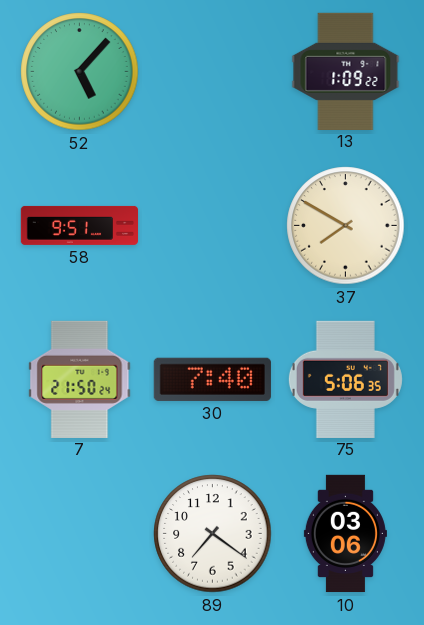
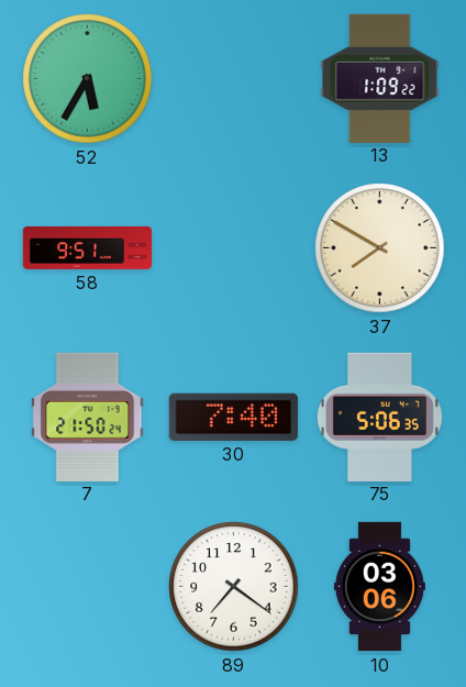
52: 5:07 -> 5:35
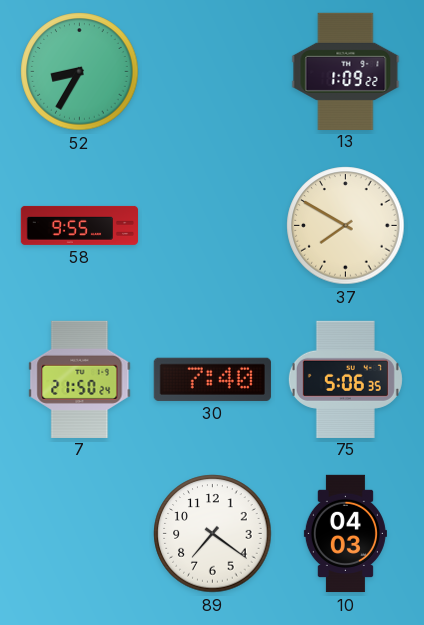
52: 5:35 -> 8:35
58: 9:51 -> 9:55
10: 03:06 -> 04:03
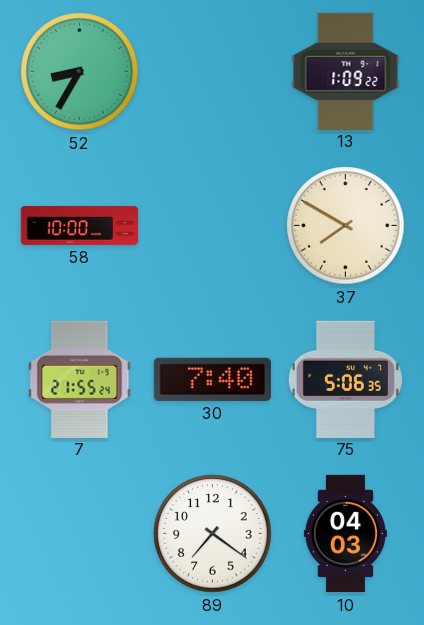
58: 9:55 -> 10:00
7: 21:50 -> 21:55
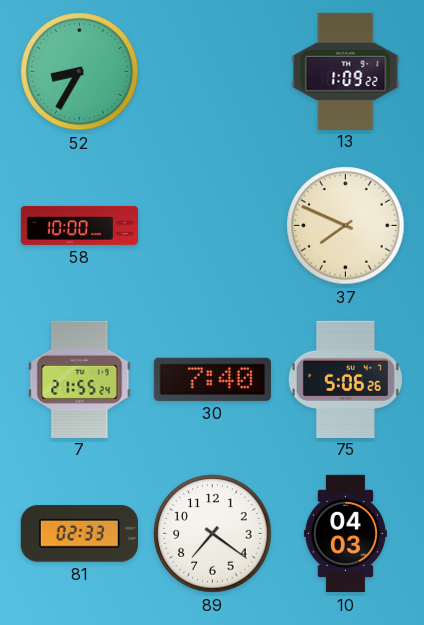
37: 7:50 -> 7:49
75: 5:06:35 -> 5:06:26
81: none -> 02:33
